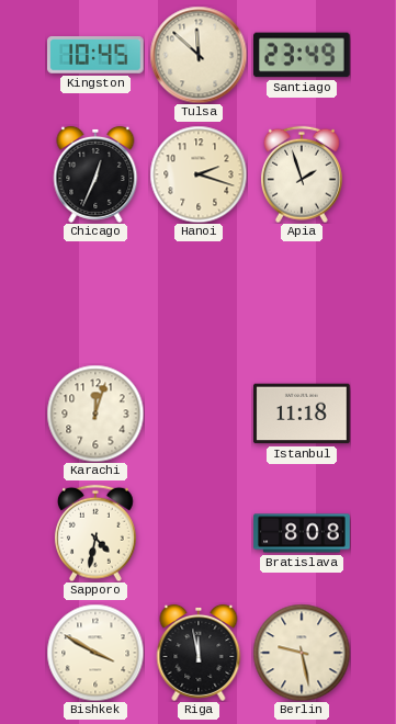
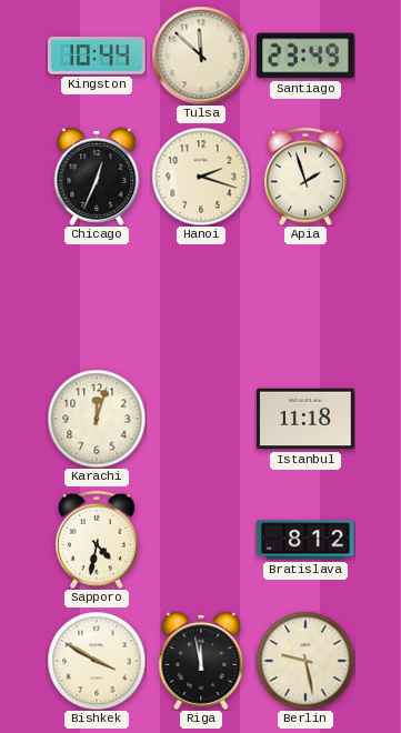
Kingston: 10:45 -> 10:44
Bratislava: 8:08 -> 8:12
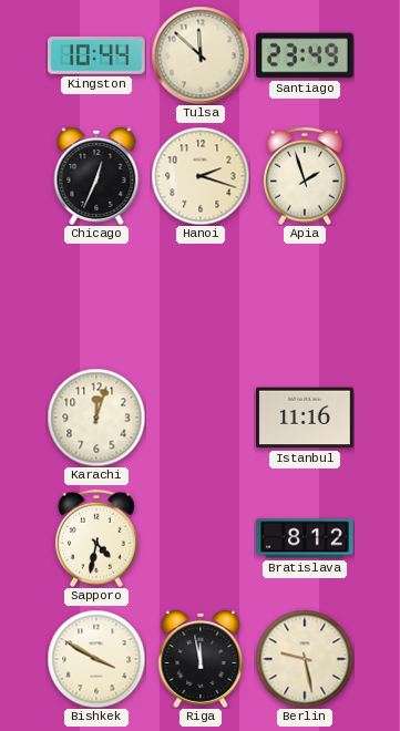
Istanbul: 11:18 -> 11:16
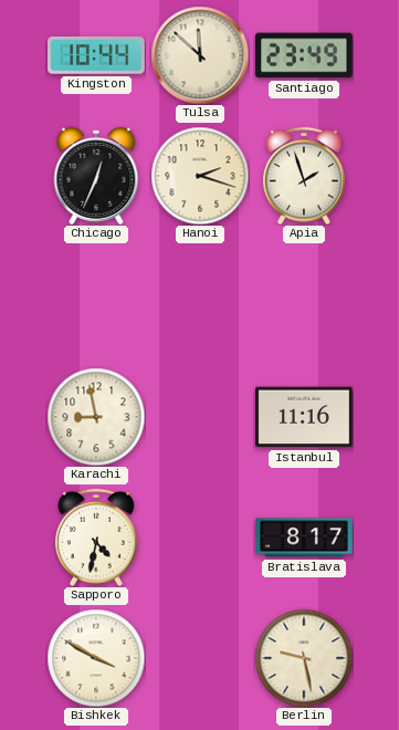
Karachi: 12:03 -> 8:58
Bratislava: 8:12 -> 8:17
Riga: 11:58 -> none
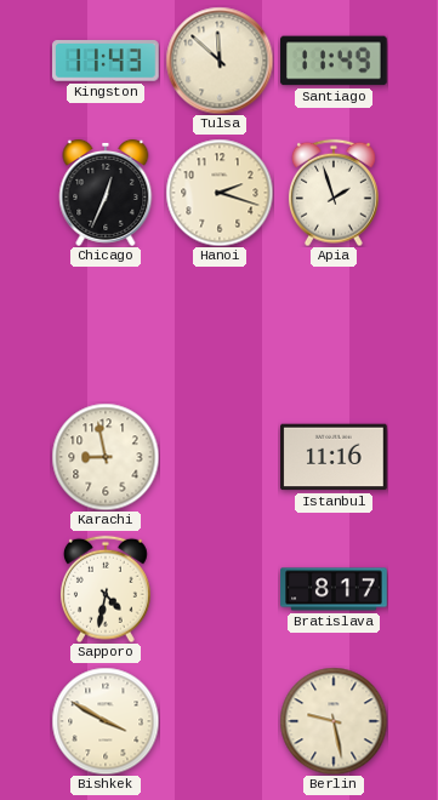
Kingston: 10:44 -> 11:43
Santiago: 23:49 -> 11:49
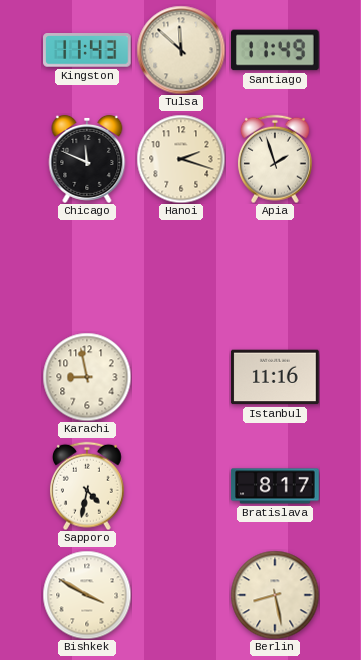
Chicago: 12:34 -> 11:49
Berlin: 9:28 -> 8:28
